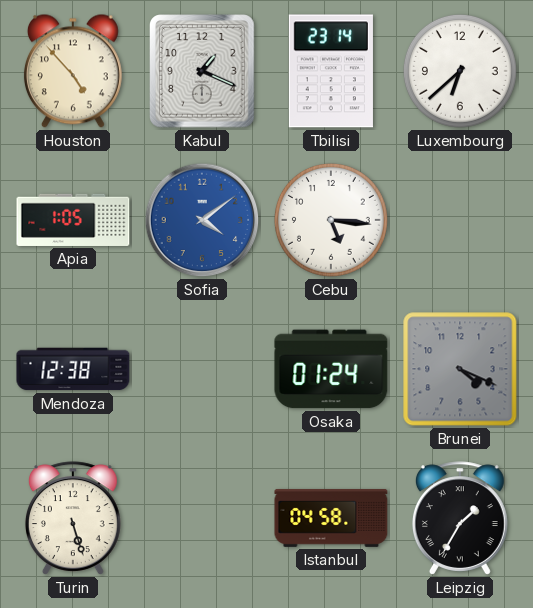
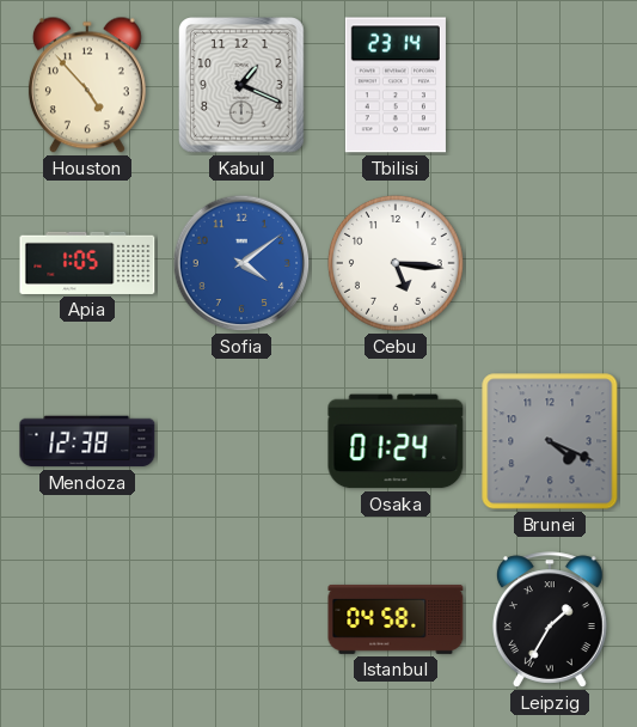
Luxembourg: 6:38 -> none
Turin: 5:27 -> none
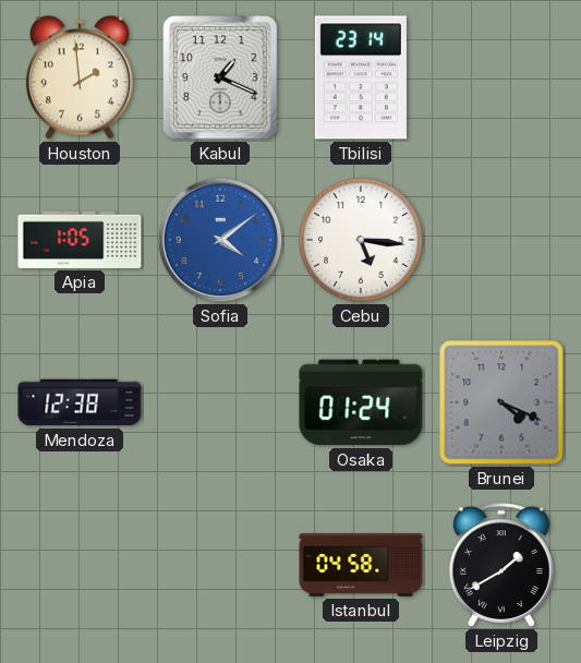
Houston: 4:53 -> 1:59
Leipzig: 1:35 -> 1:40
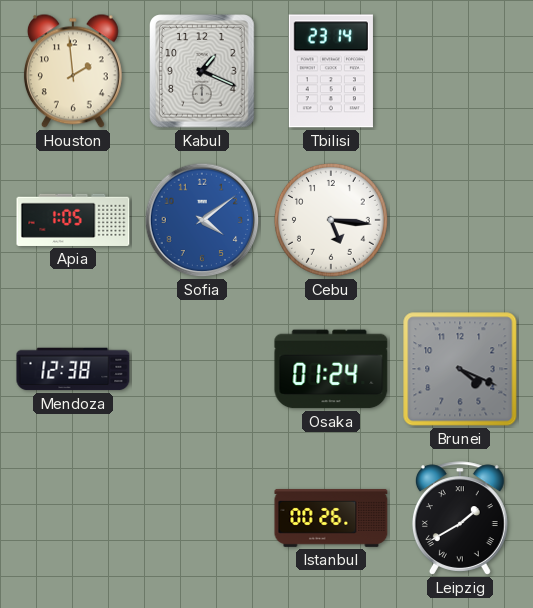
Istanbul: 04:58 -> 00:26
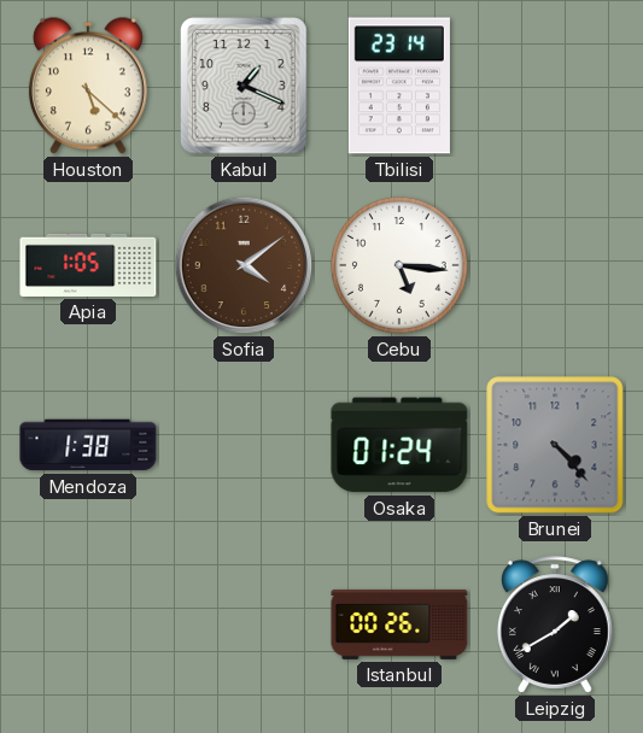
Houston: 1:59 -> 5:22
Sofia dial: blue -> brown
Mendoza: 12:38 -> 1:38
Brunei: 4:19 -> 4:23
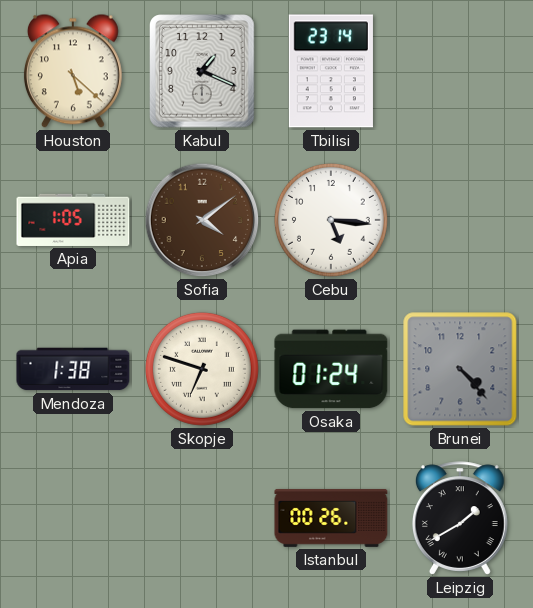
Skopje: none -> 6:48
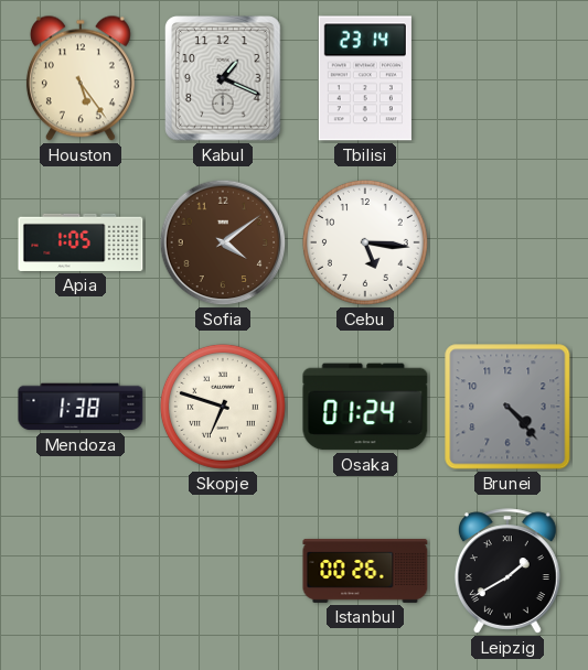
Houston: 5:22 -> 5:24
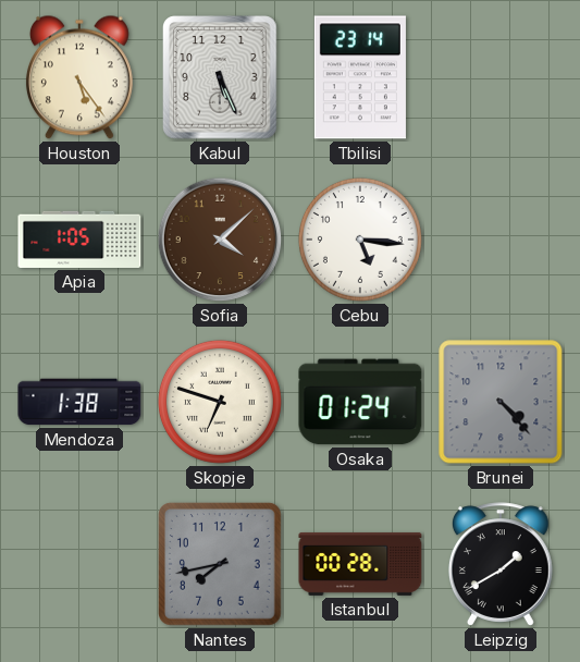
Kabul: 1:19 -> 5:26
Sofia: 4:09 -> 4:08
Nantes: none -> 7:43
Istanbul: 00:26 -> 00:28
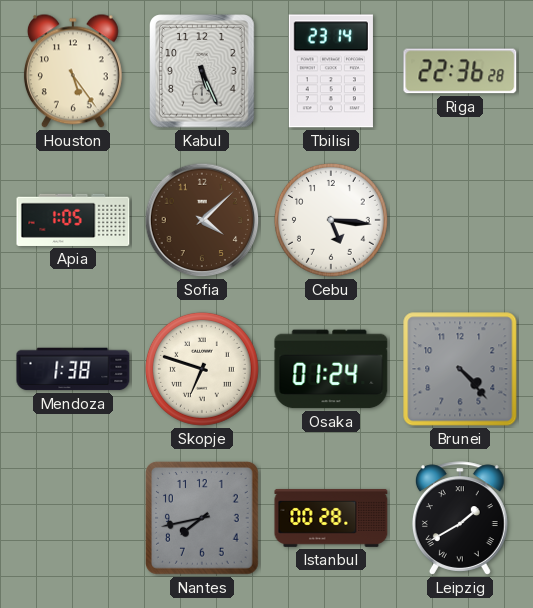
Riga: none -> 22:36
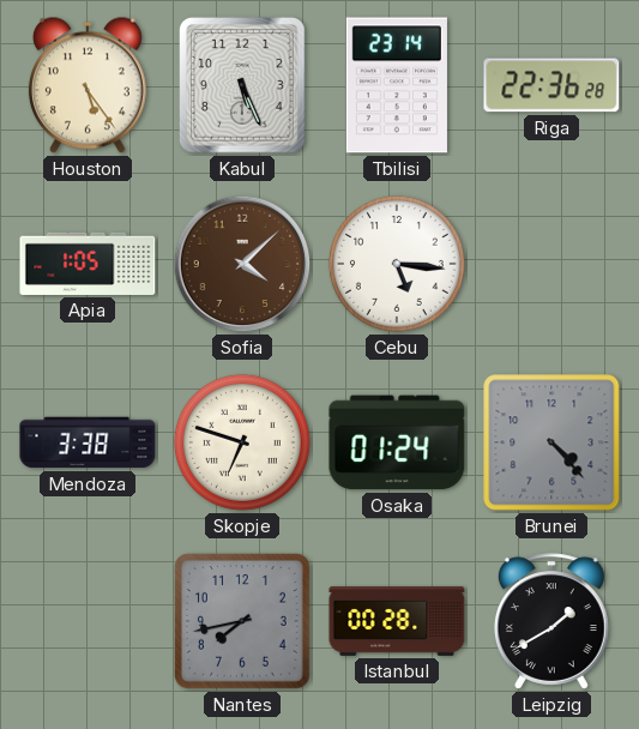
Mendoza: 1:38 -> 3:38
